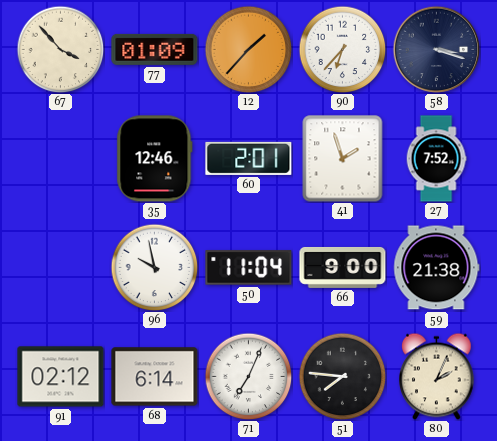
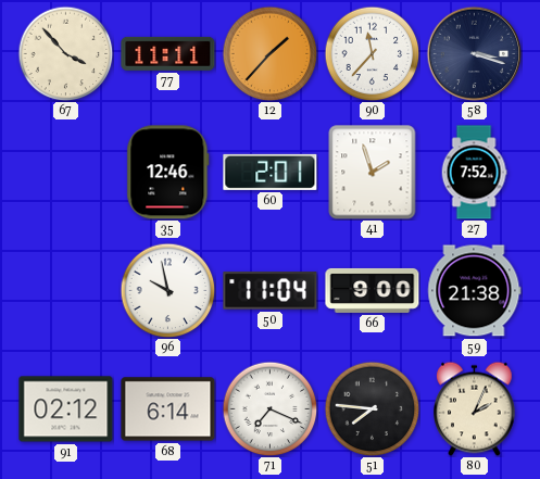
77: 01:09 -> 11:11
90: 6:37 -> 11:37
71: 7:04 -> 7:19
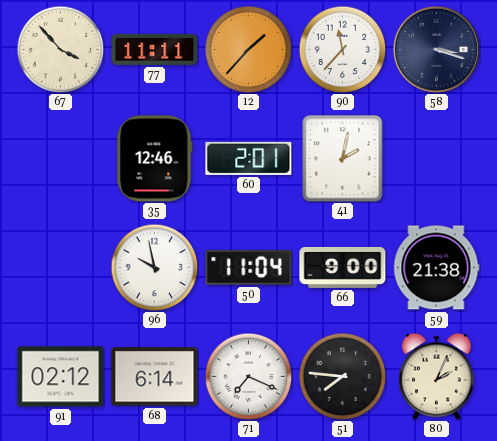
41: 1:57 -> 2:02
27: 7:52 -> none
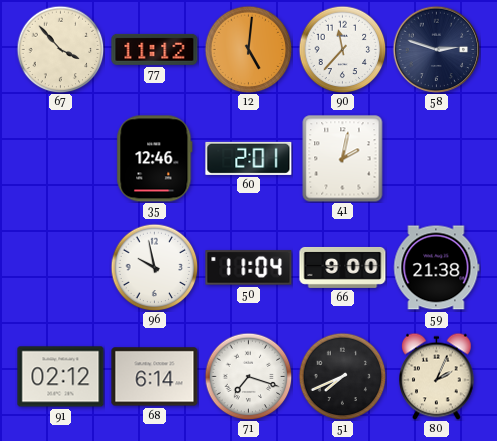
77: 11:11 -> 11:12
12: 1:37 -> 5:01
58: 3:18 -> 2:48
71: 7:19 -> 7:18
51: 7:46 -> 7:41
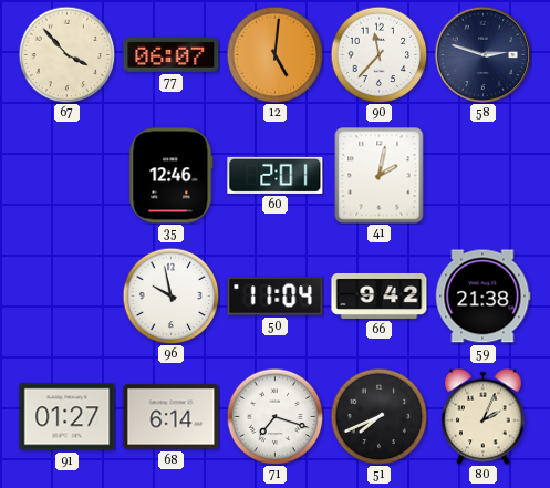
77: 11:12 -> 06:07
66: 9:00 -> 9:42
91: 02:12 -> 01:27
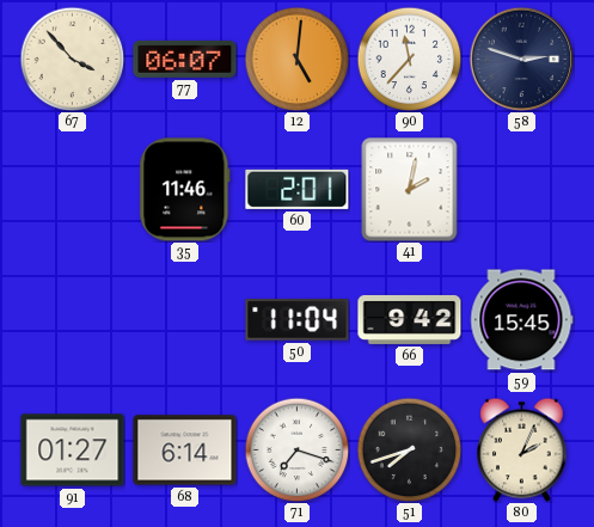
35: 12:46 -> 11:46
96: 9:58 -> none
59: 21:38 -> 15:45
51: 7:41 -> 7:42
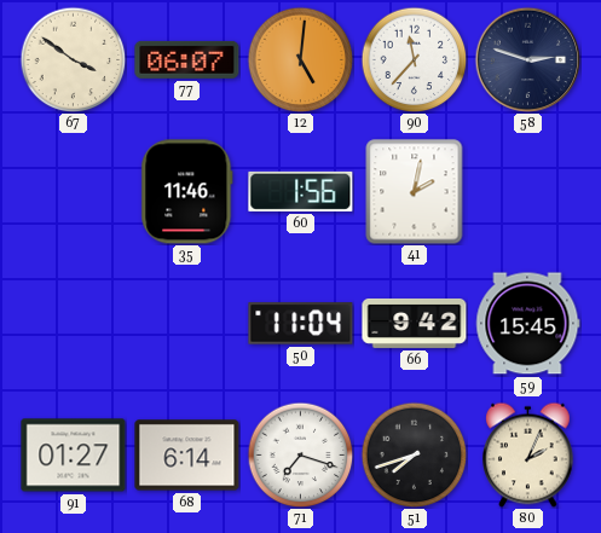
67: 3:53 -> 3:51
60: 2:01 -> 1:56
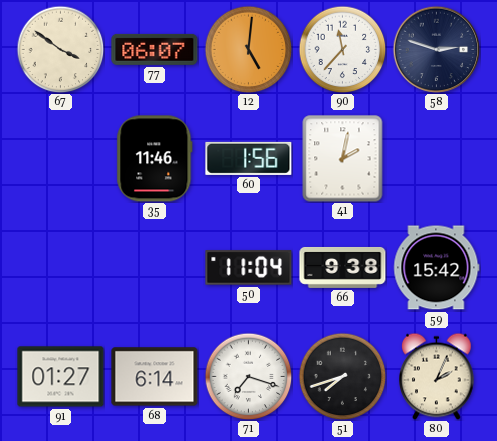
66: 9:42 -> 9:38
59: 15:45 -> 15:42
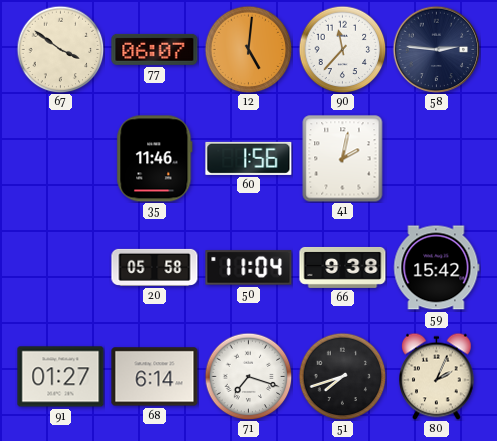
58: 2:48 -> 2:46
20: none -> 05:58
